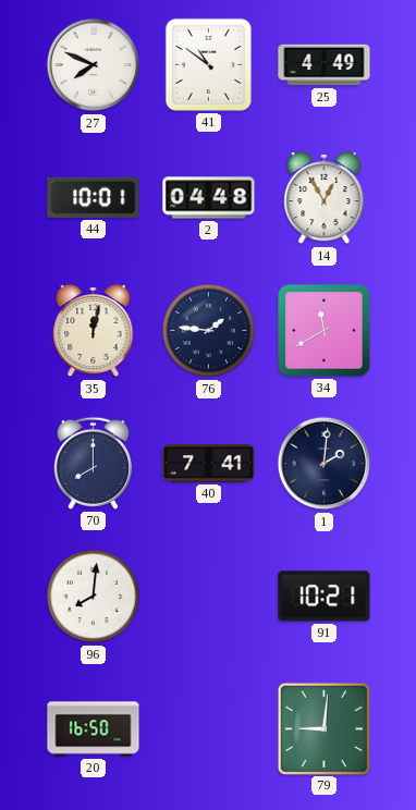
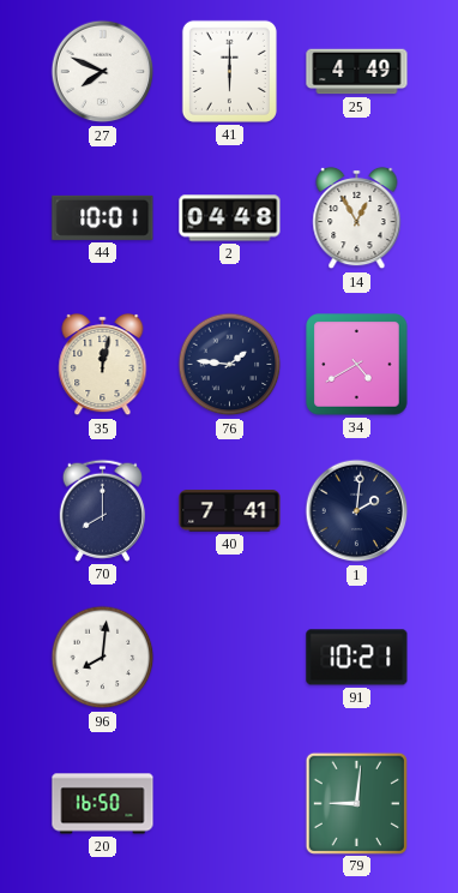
41: 10:51 -> 6:00
34: 11:40 -> 4:40
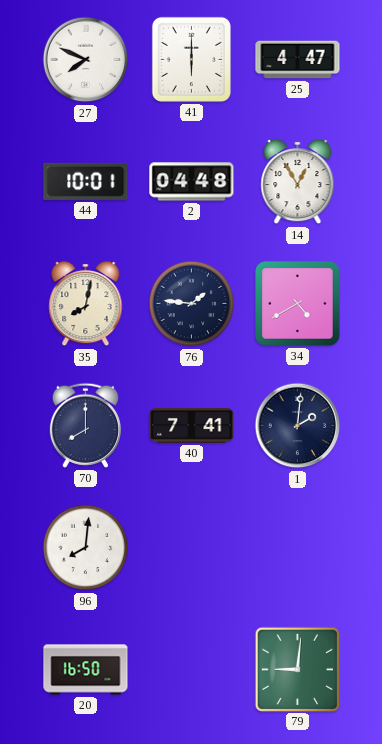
25: 4:49 -> 4:47
35: 12:02 -> 8:02
91: 10:21 -> none
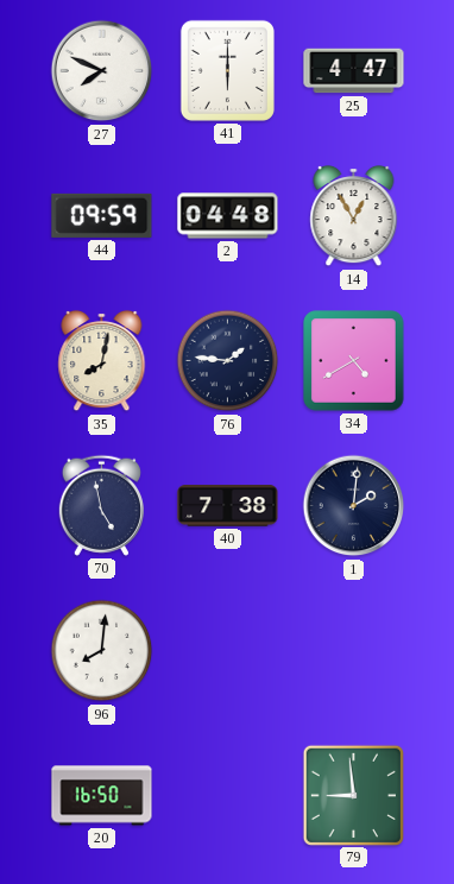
44: 10:01 -> 09:59
70: 8:00 -> 4:58
40: 7:41 -> 7:38
79: 9:01 -> 8:59
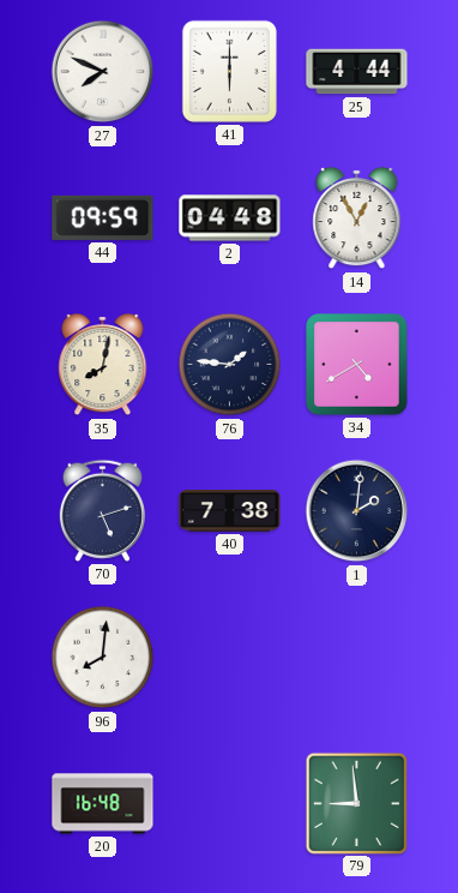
25: 4:47 -> 4:44
70: 4:58 -> 5:12
20: 16:50 -> 16:48
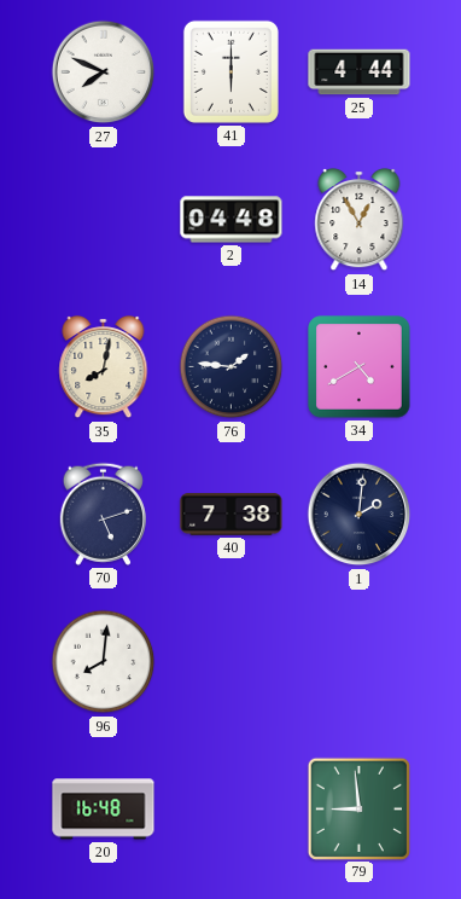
44: 09:59 -> none
